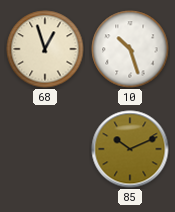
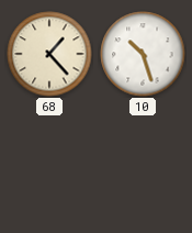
68: 12:57 -> 1:23
85: 10:11 -> none
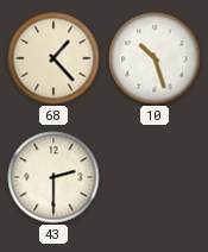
43: none -> 2:30
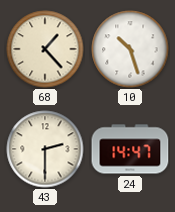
24: none -> 14:47
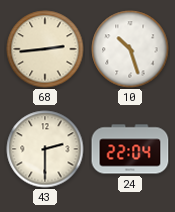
68: 1:23 -> 2:44
24: 14:47 -> 22:04
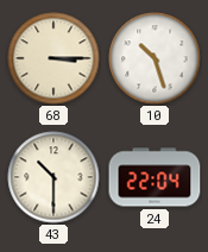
68: 2:44 -> 3:15
43: 2:30 -> 10:30
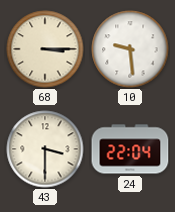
10: 10:27 -> 9:29
43: 10:30 -> 3:30
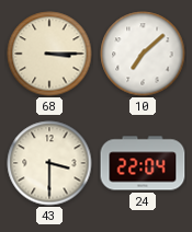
10: 9:29 -> 7:08
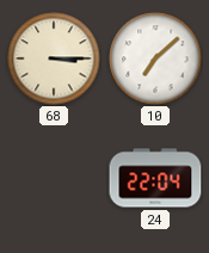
43: 3:30 -> none
